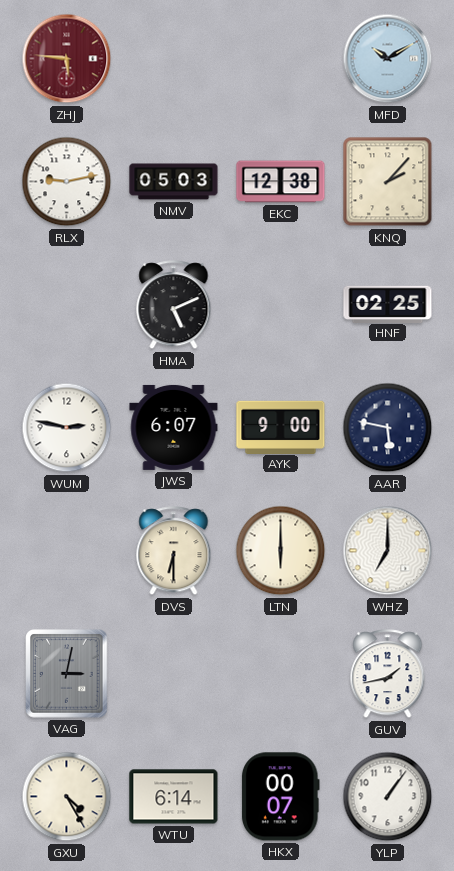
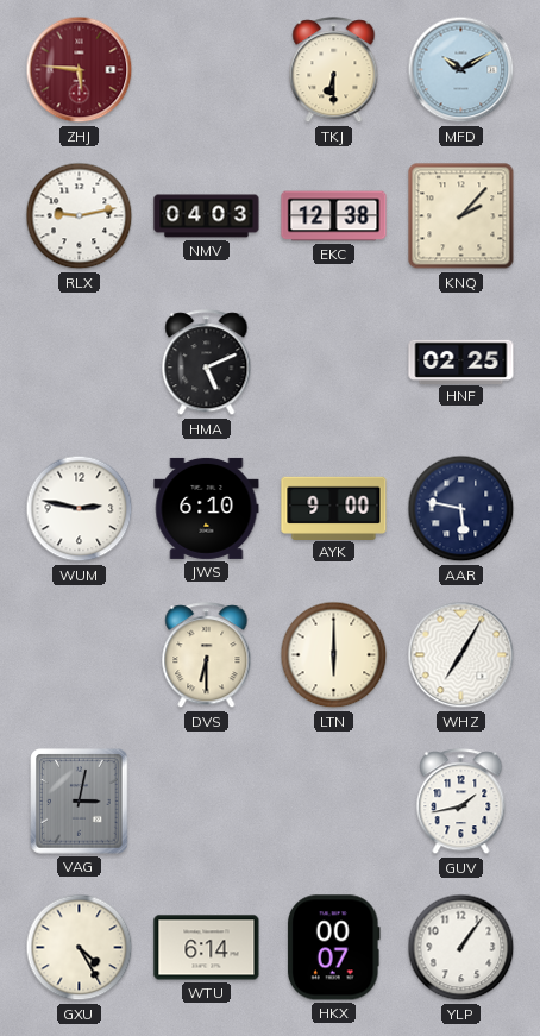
TKJ: none -> 6:30
NMV: 05:03 -> 04:03
JWS: 6:07 -> 6:10
WHZ: 7:00 -> 7:05
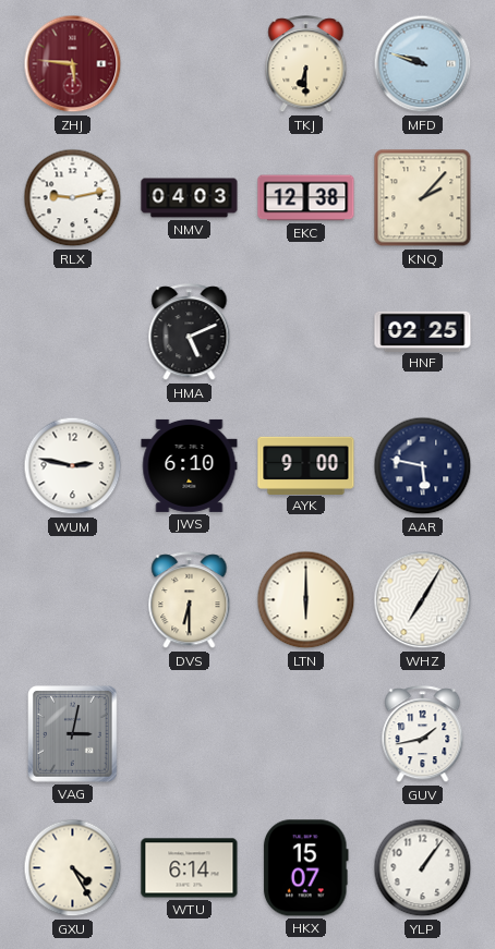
MFD: 10:10 -> 9:48
HKX: 00:07 -> 15:07
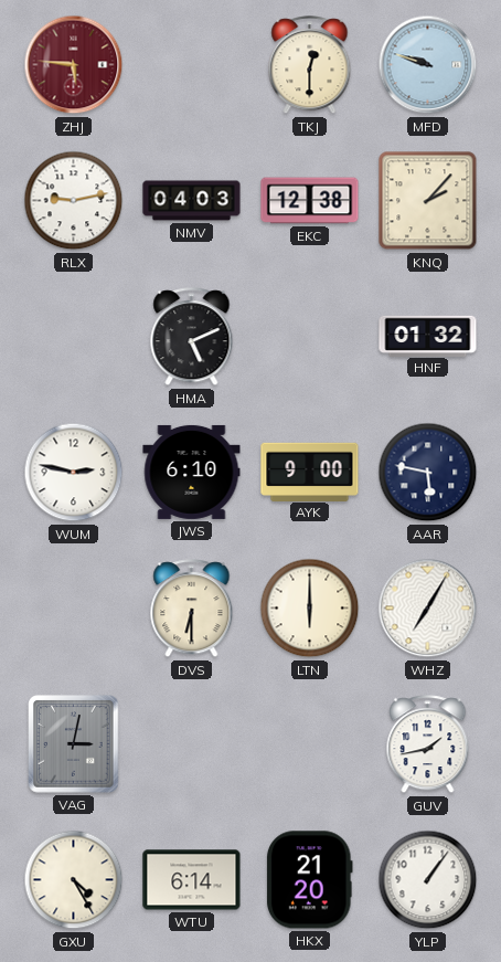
TKJ: 6:30 -> 12:30
HNF: 02:25 -> 01:32
HKX: 15:07 -> 21:20
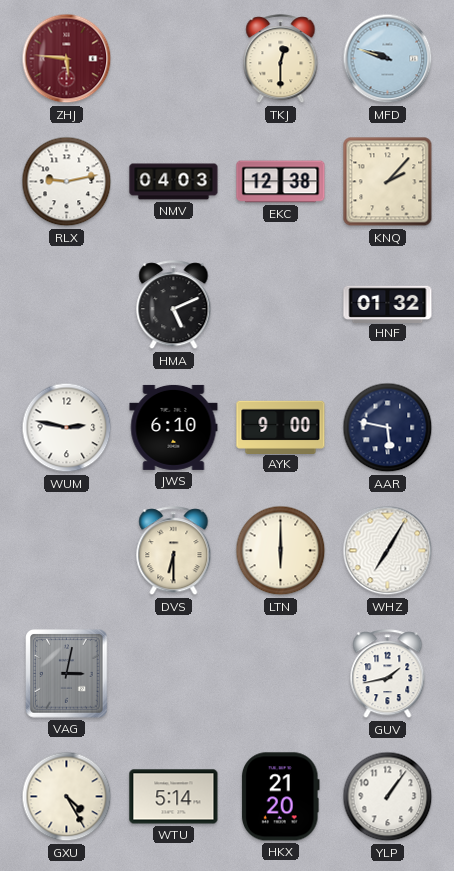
WTU: 6:14 -> 5:14
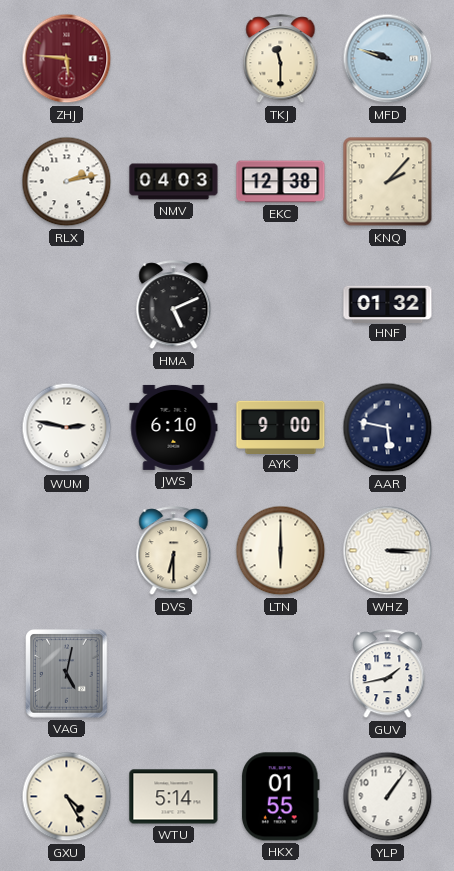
TKJ: 12:30 -> 11:30
RLX: 9:13 -> 2:13
WHZ: 7:05 -> 3:15
VAG: 3:02 -> 5:02
HKX: 21:20 -> 01:55
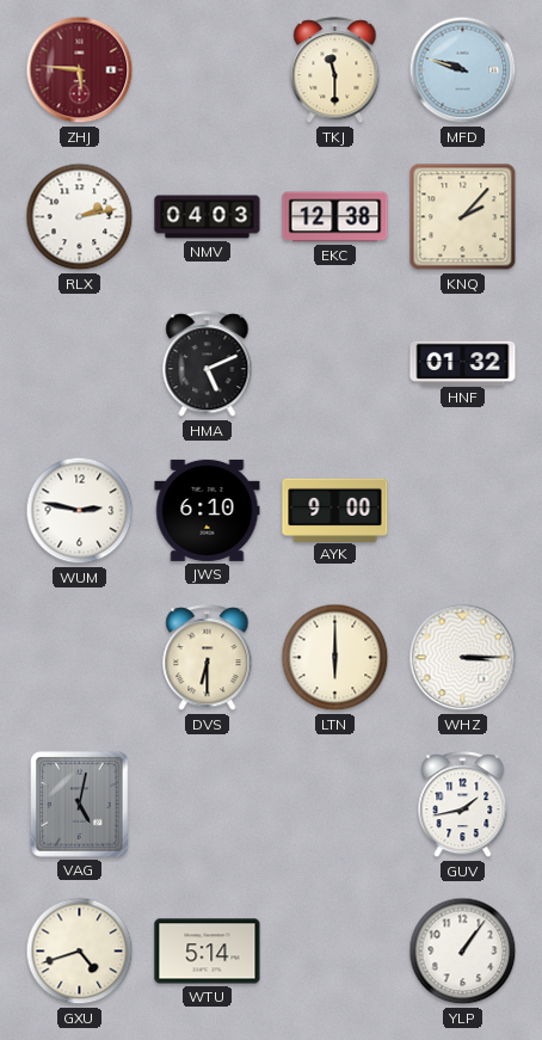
AAR: 5:47 -> none
GXU: 4:25 -> 4:42
HKX: 01:55 -> none
